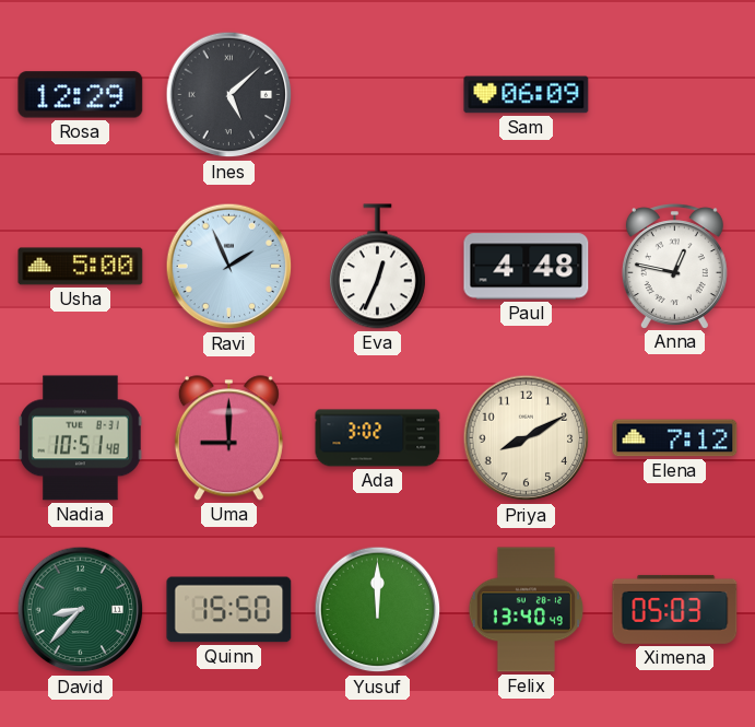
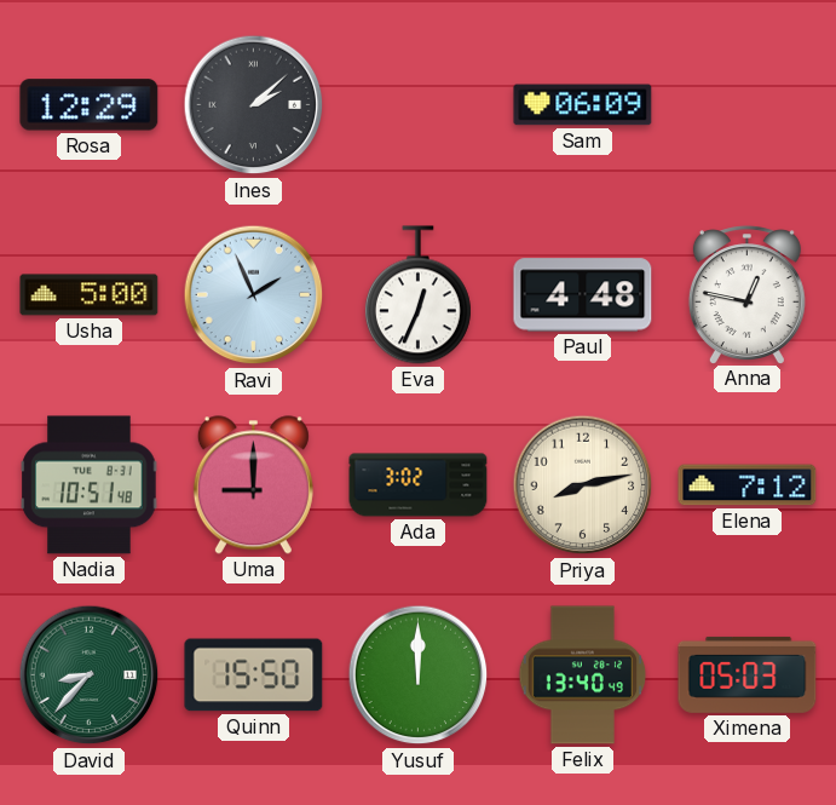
Ines: 5:08 -> 2:08
Priya: 8:10 -> 8:13
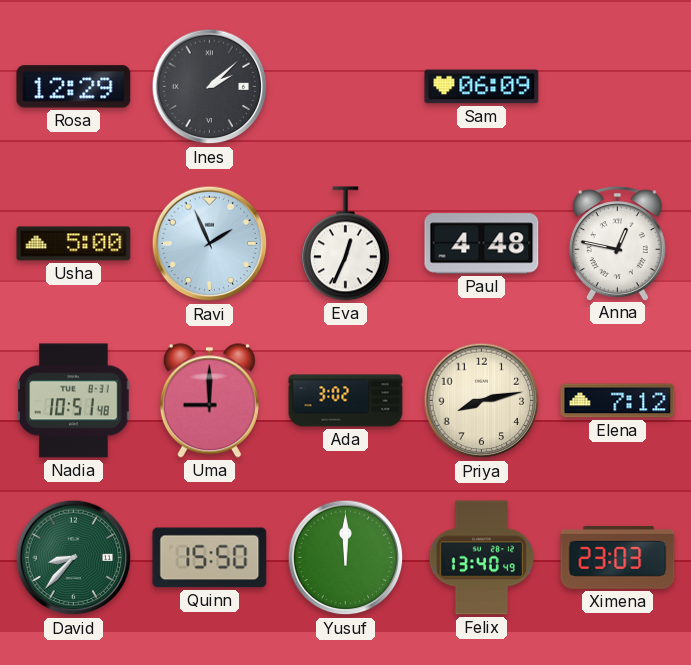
Ximena: 05:03 -> 23:03
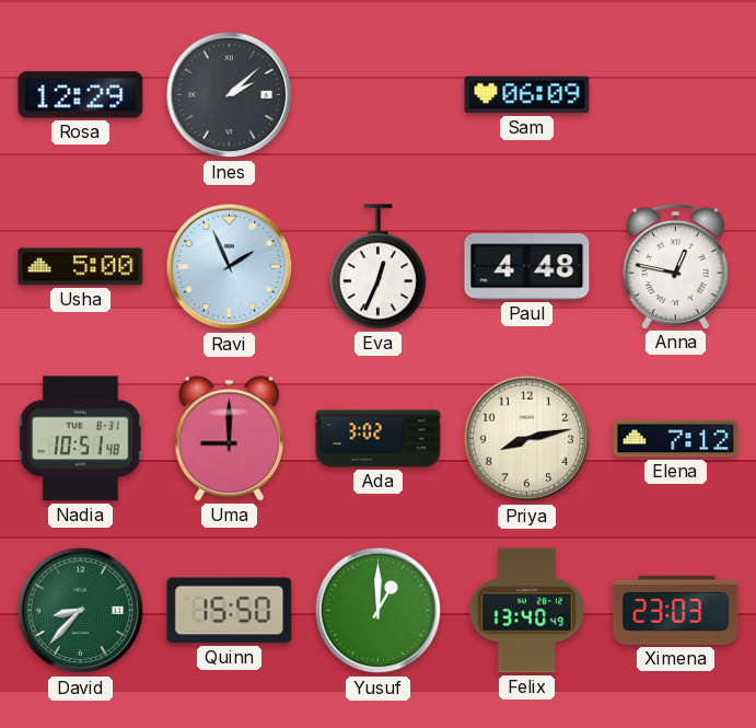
Yusuf: 12:00 -> 1:00
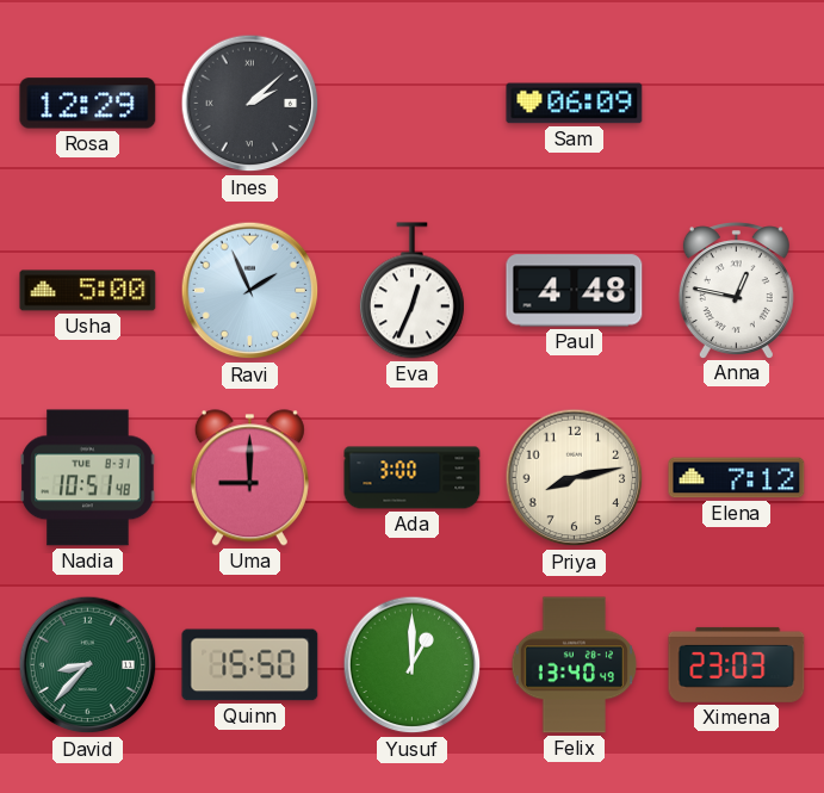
Ada: 3:02 -> 3:00
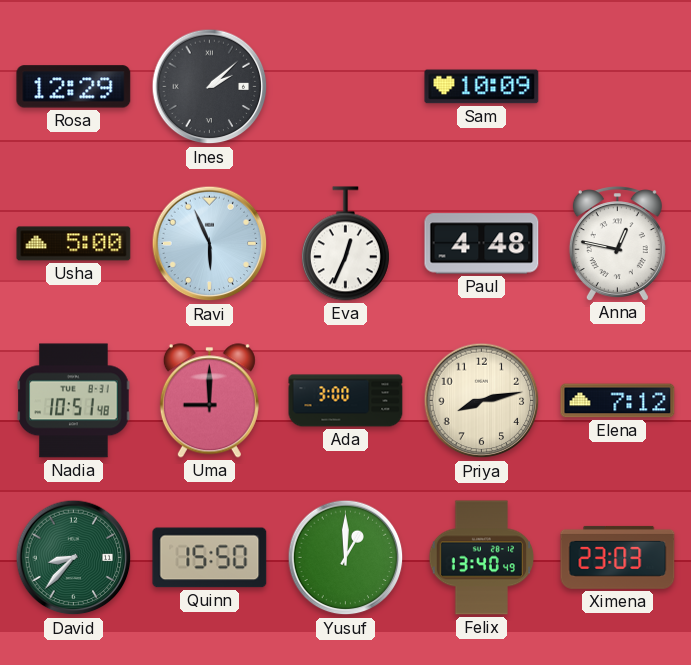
Sam: 06:09 -> 10:09
Ravi: 1:56 -> 5:56
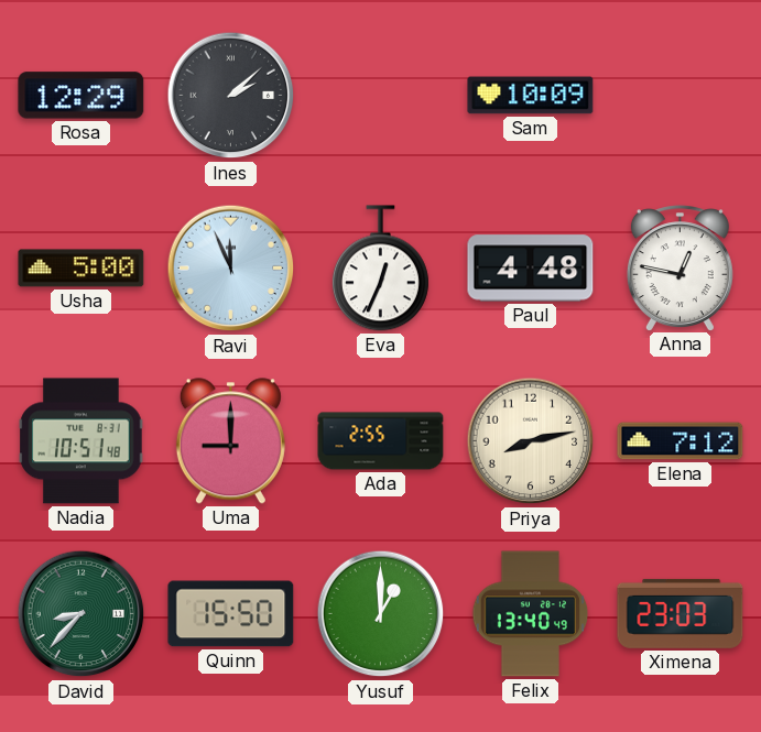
Ravi: 5:56 -> 11:56
Ada: 3:00 -> 2:55
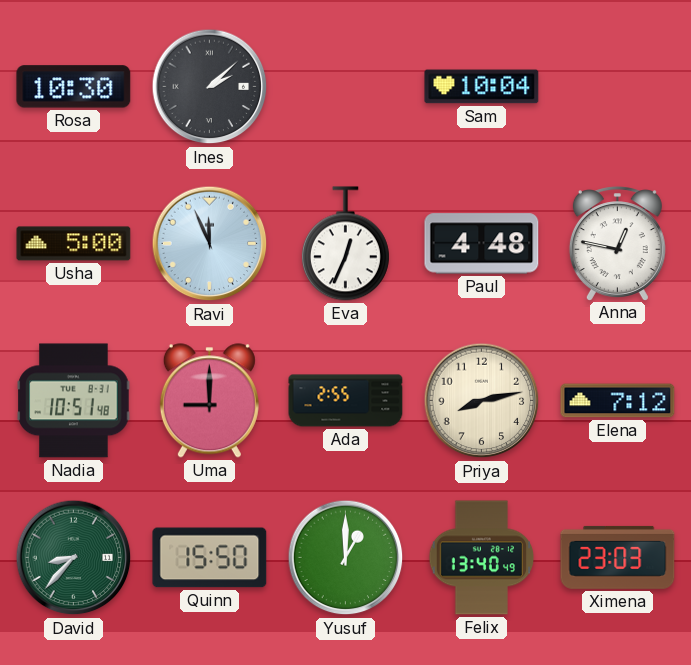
Rosa: 12:29 -> 10:30
Sam: 10:09 -> 10:04
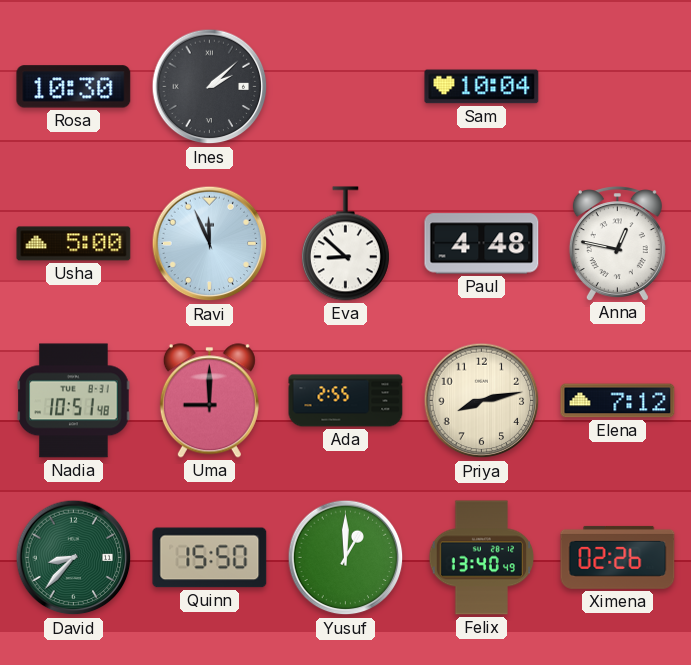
Eva: 12:34 -> 8:52
Ximena: 23:03 -> 02:26
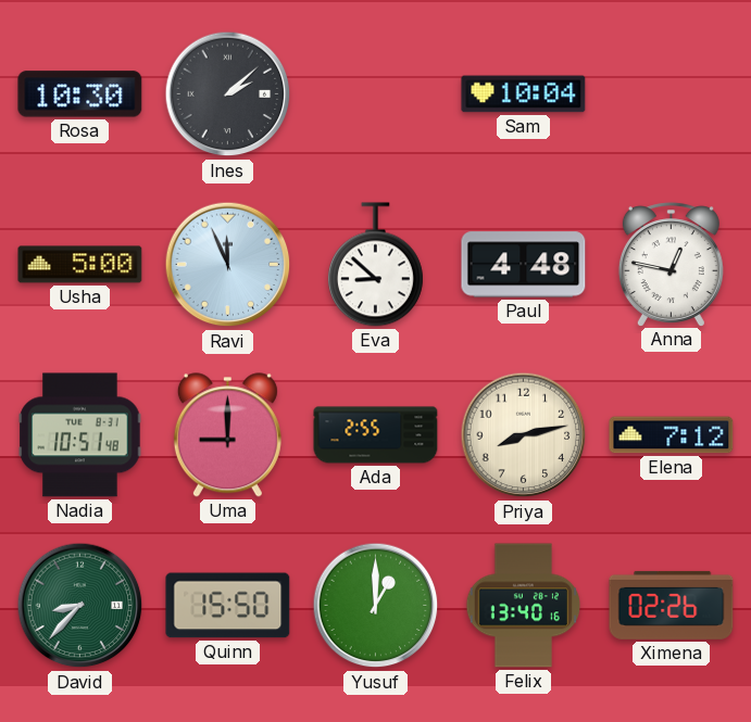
Felix: 13:40:49 -> 13:40:16
